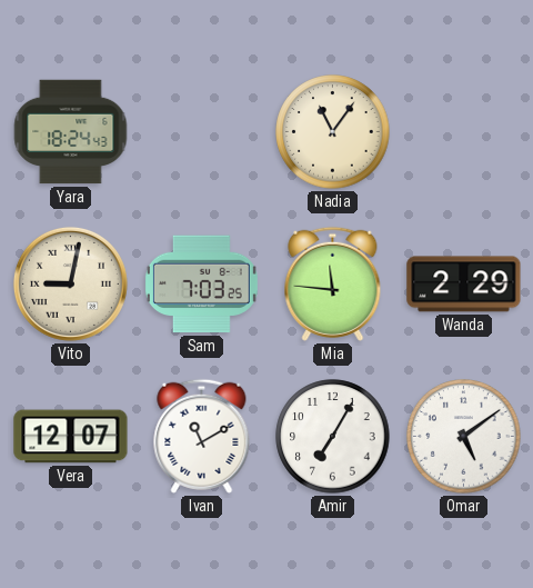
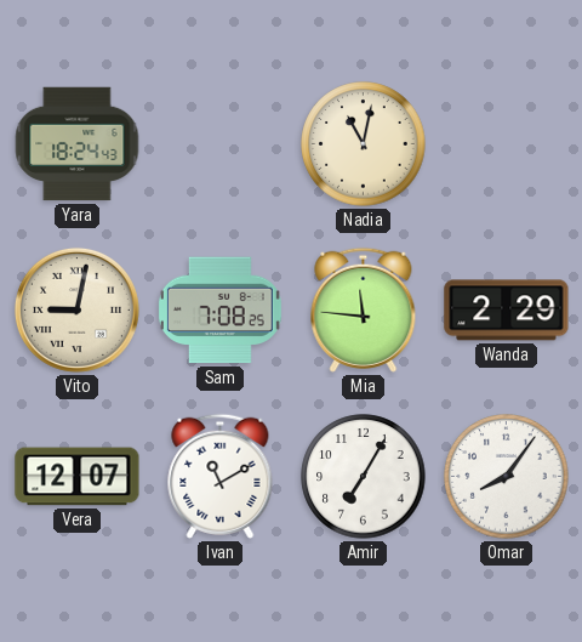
Nadia: 11:06 -> 11:02
Sam: 7:03 -> 7:08
Omar: 5:09 -> 8:06
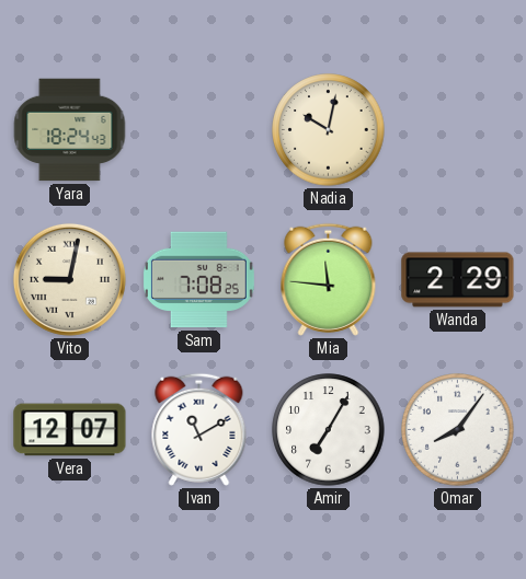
Nadia: 11:02 -> 10:02
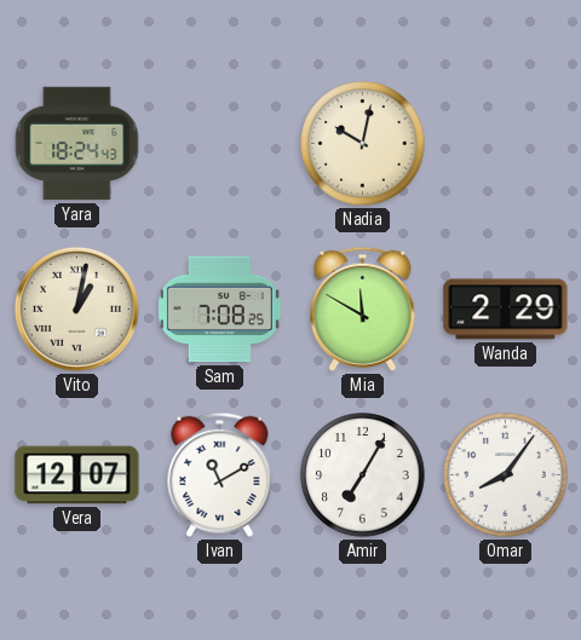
Vito: 9:02 -> 1:02
Mia: 11:46 -> 11:50
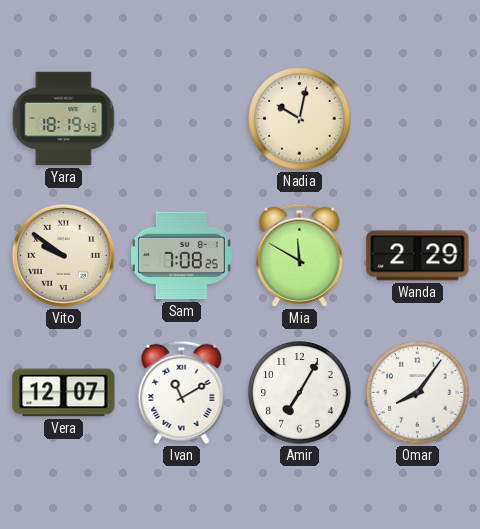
Yara: 18:24 -> 18:19
Vito: 1:02 -> 9:51
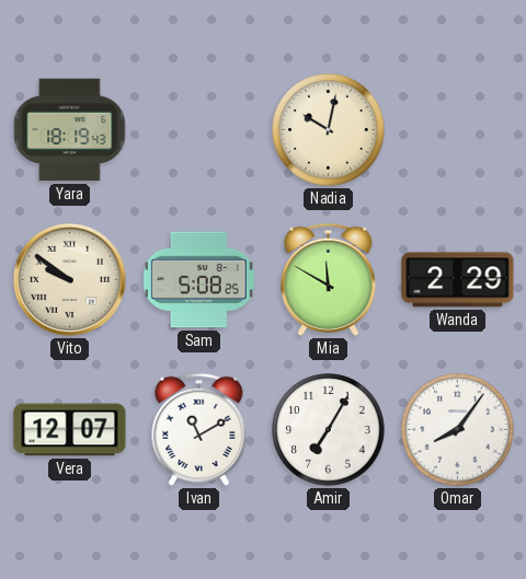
Sam: 7:08 -> 5:08
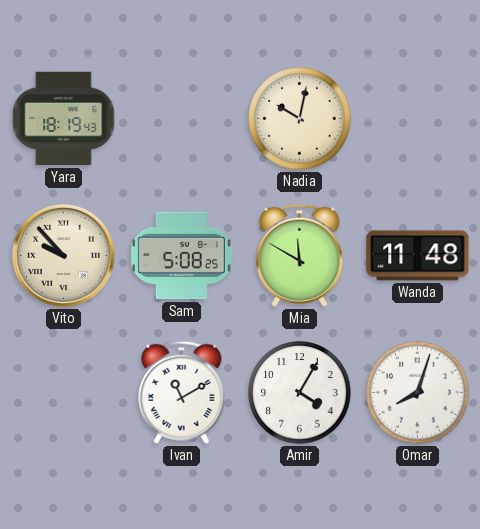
Vito: 9:51 -> 9:53
Wanda: 2:29 -> 11:48
Vera: 12:07 -> none
Amir: 7:05 -> 4:05
Omar: 8:06 -> 8:03
